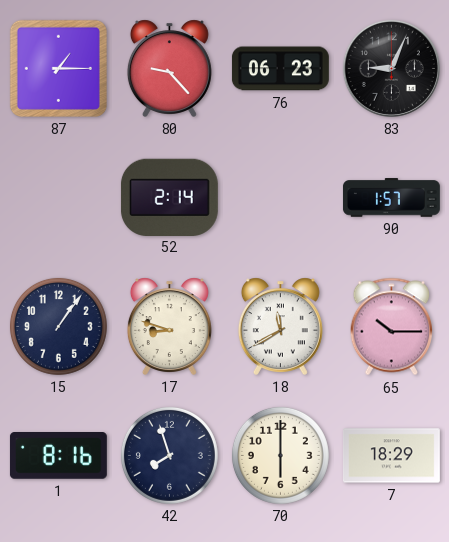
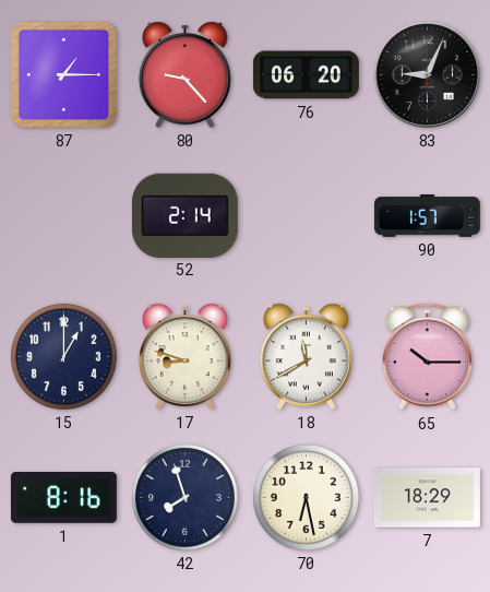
76: 06:23 -> 06:20
15: 1:06 -> 1:00
70: 6:00 -> 6:28
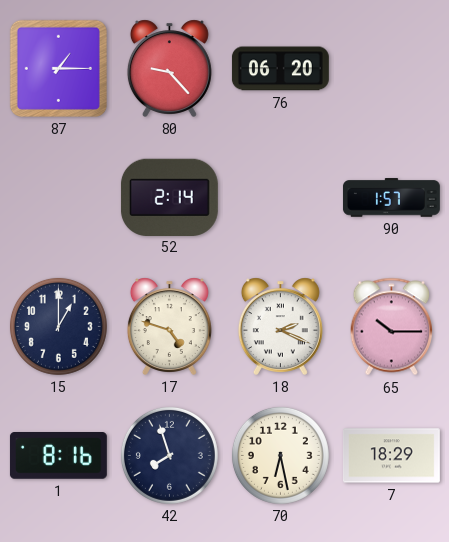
83: 9:04 -> none
17: 8:48 -> 4:48
18: 11:40 -> 2:19
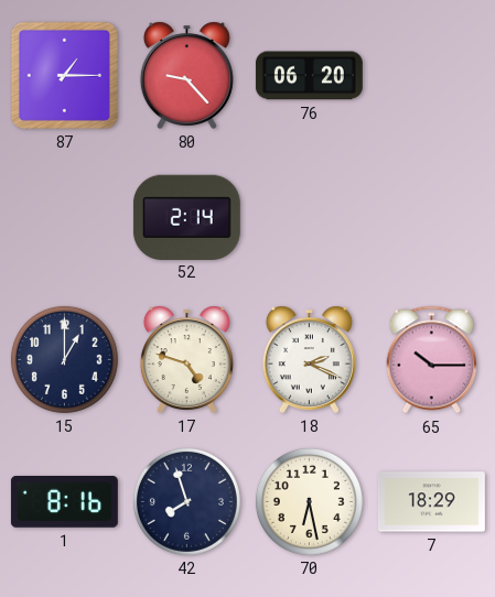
90: 1:57 -> none
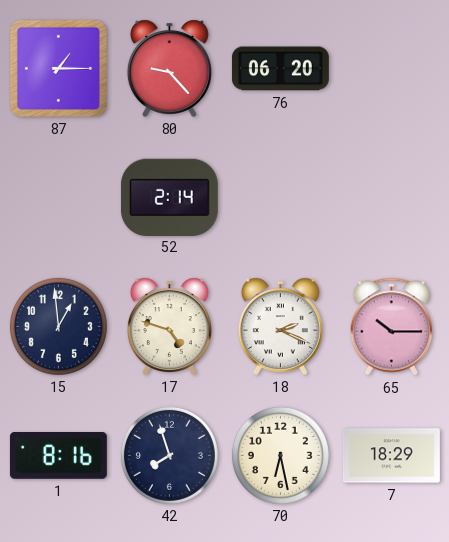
15: 1:00 -> 12:59
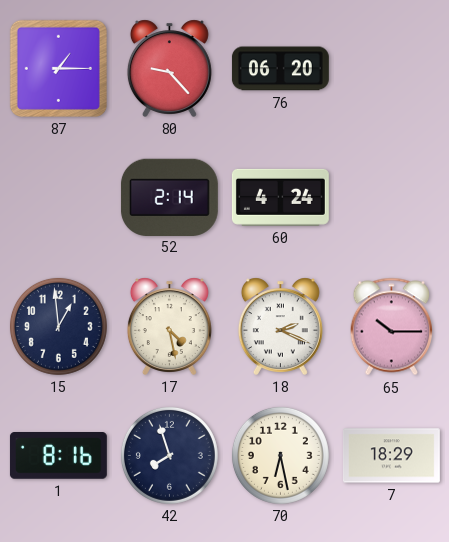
60: none -> 4:24
17: 4:48 -> 4:28
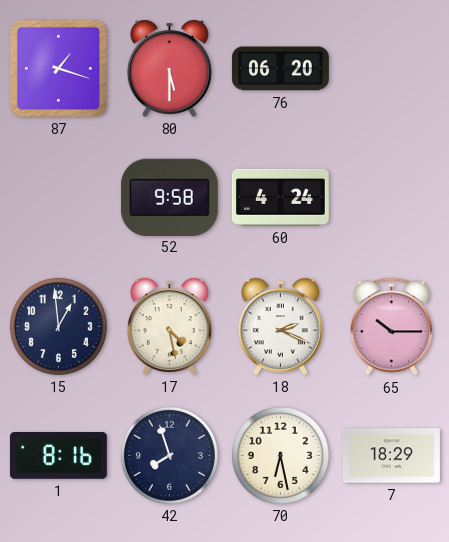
87: 1:15 -> 1:18
80: 9:23 -> 5:30
52: 2:14 -> 9:58
